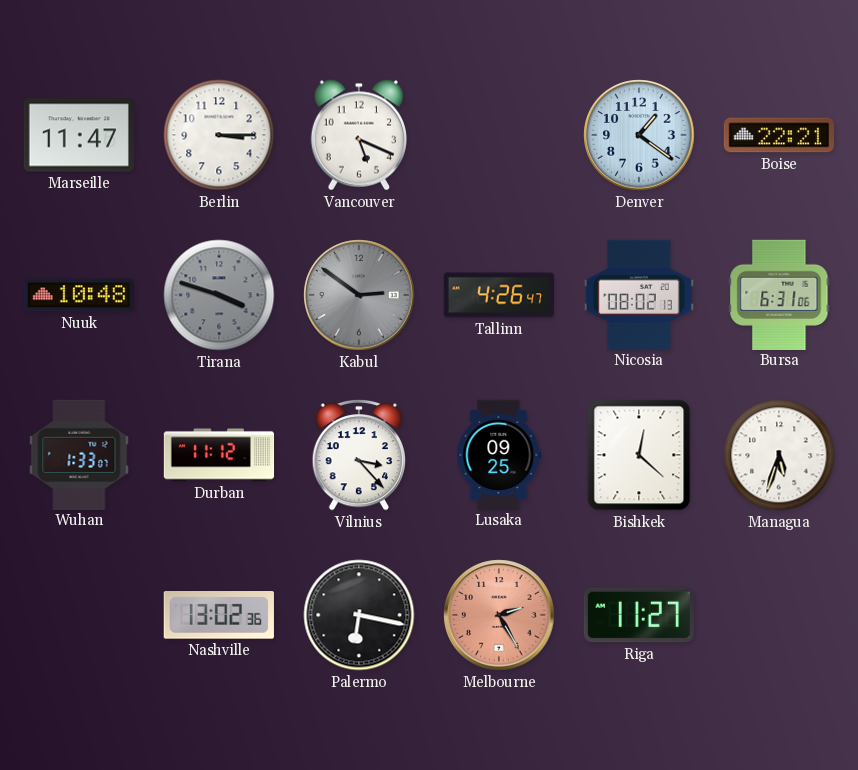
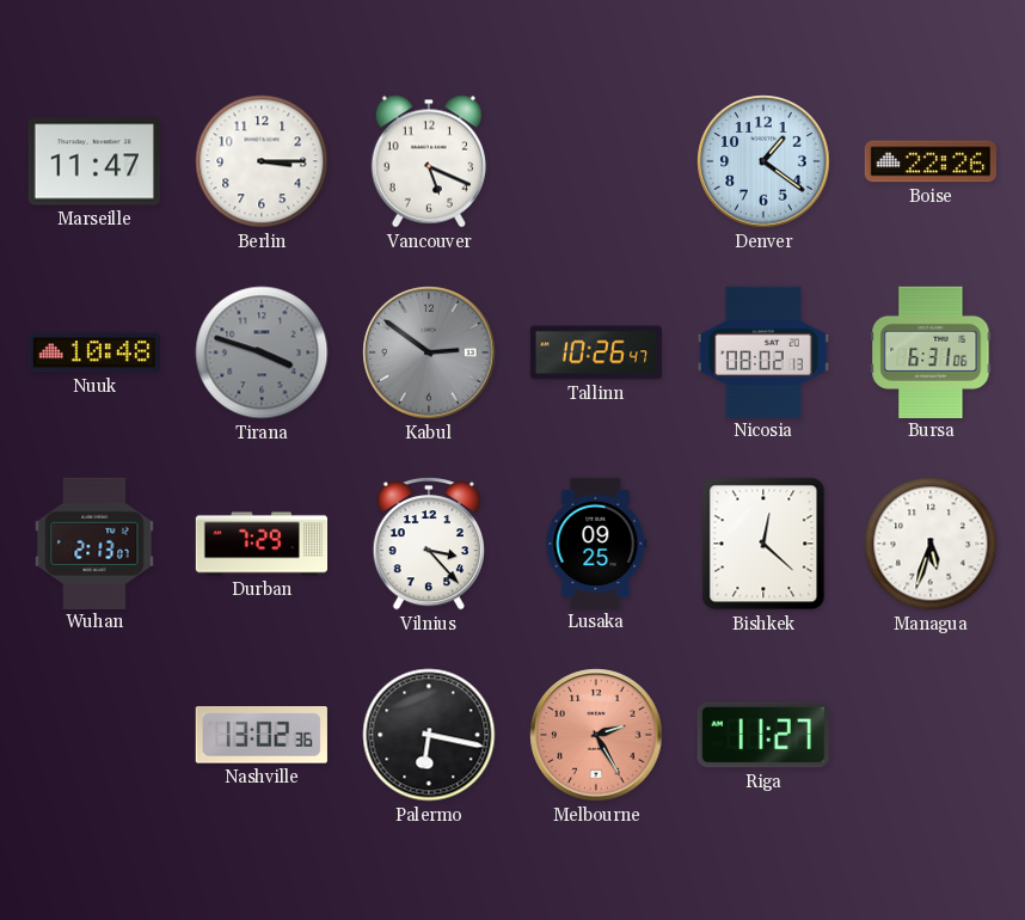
Boise: 22:21 -> 22:26
Tallinn: 4:26 -> 10:26
Wuhan: 1:33 -> 2:13
Durban: 11:12 -> 7:29
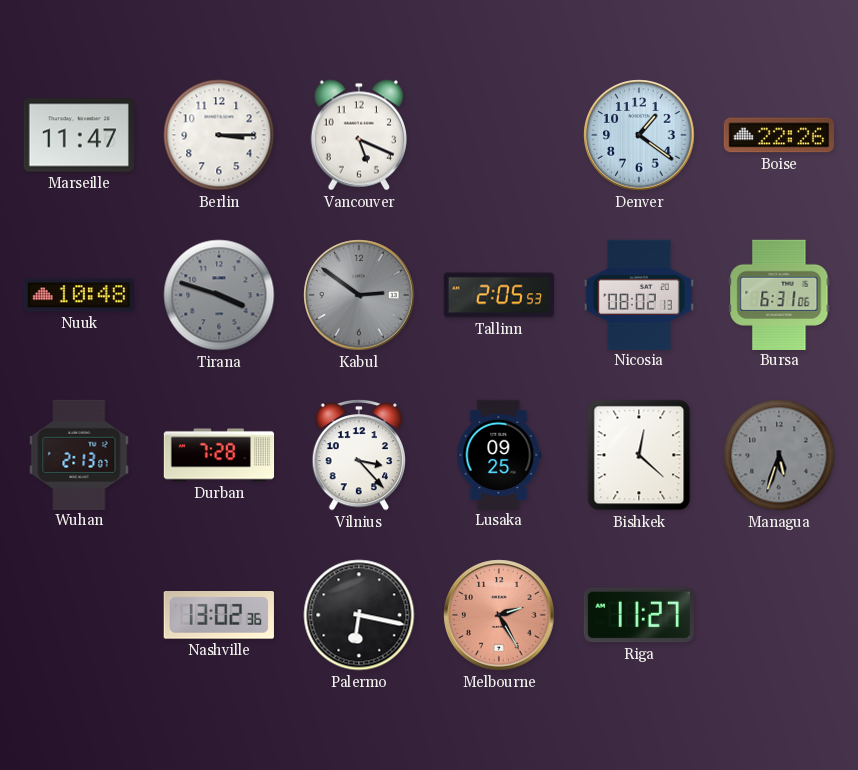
Tallinn: 10:26 -> 2:05
Durban: 7:29 -> 7:28
Managua dial: white -> grey
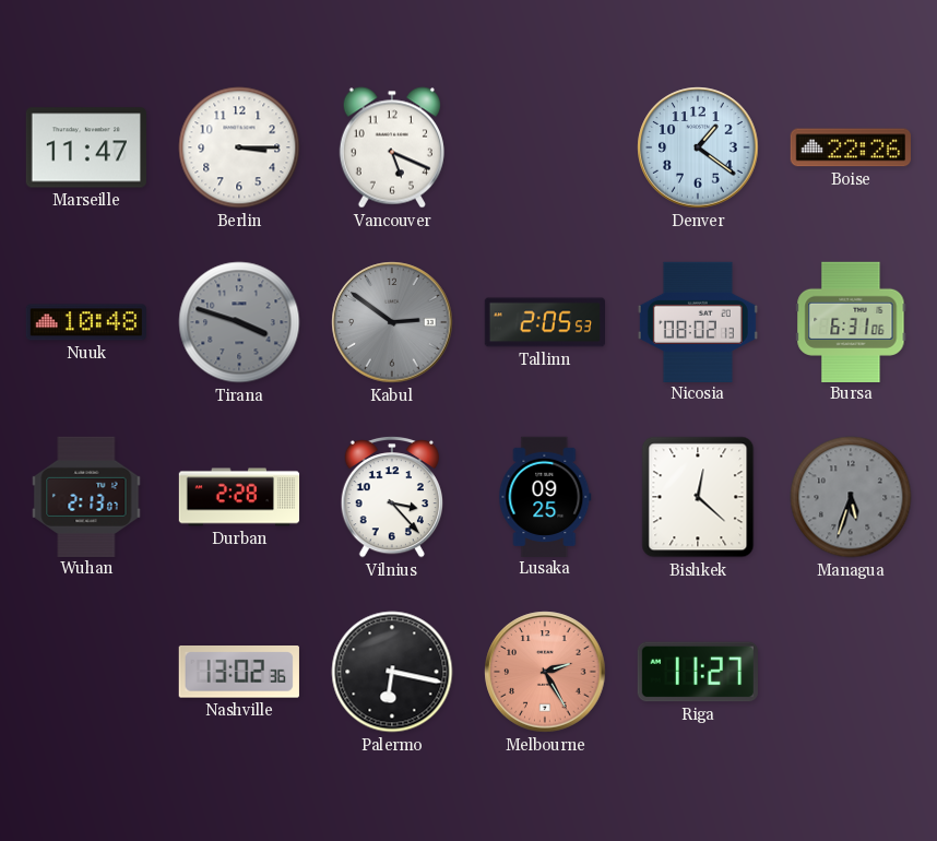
Durban: 7:28 -> 2:28
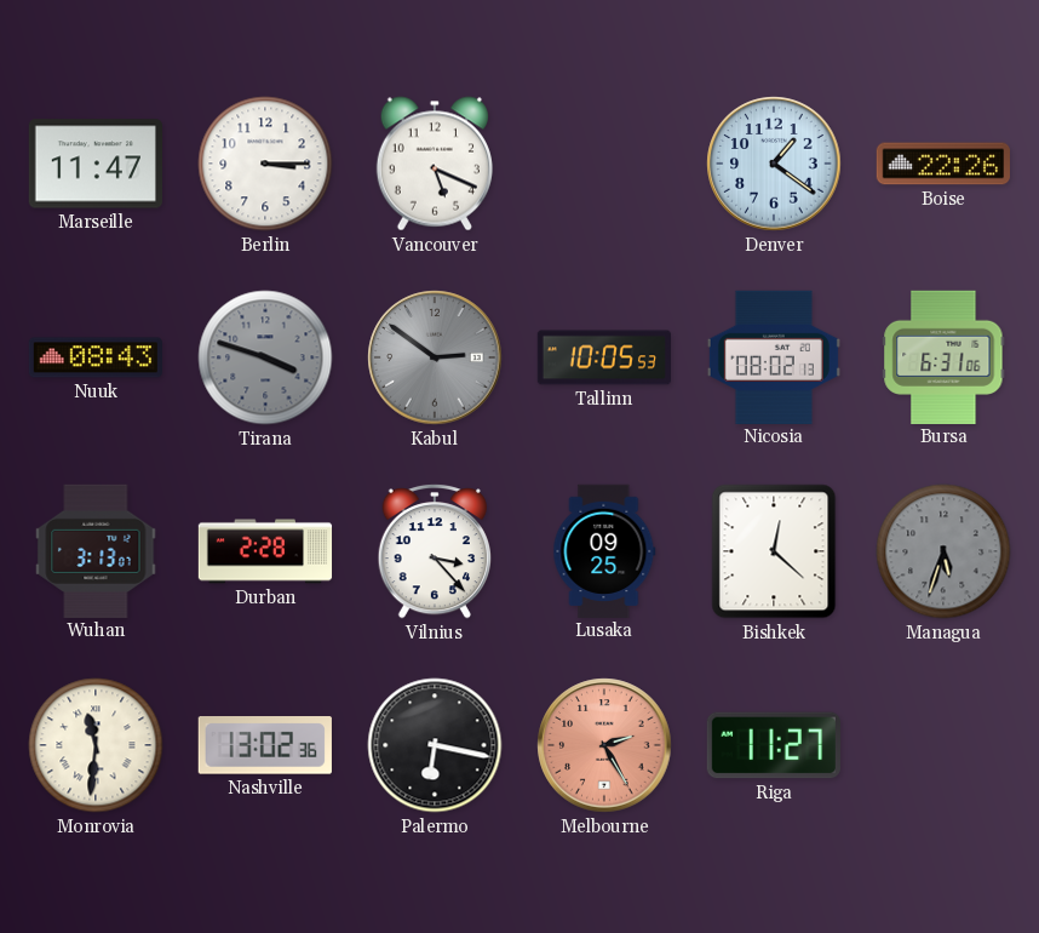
Nuuk: 10:48 -> 08:43
Tallinn: 2:05 -> 10:05
Wuhan: 2:13 -> 3:13
Monrovia: none -> 11:31
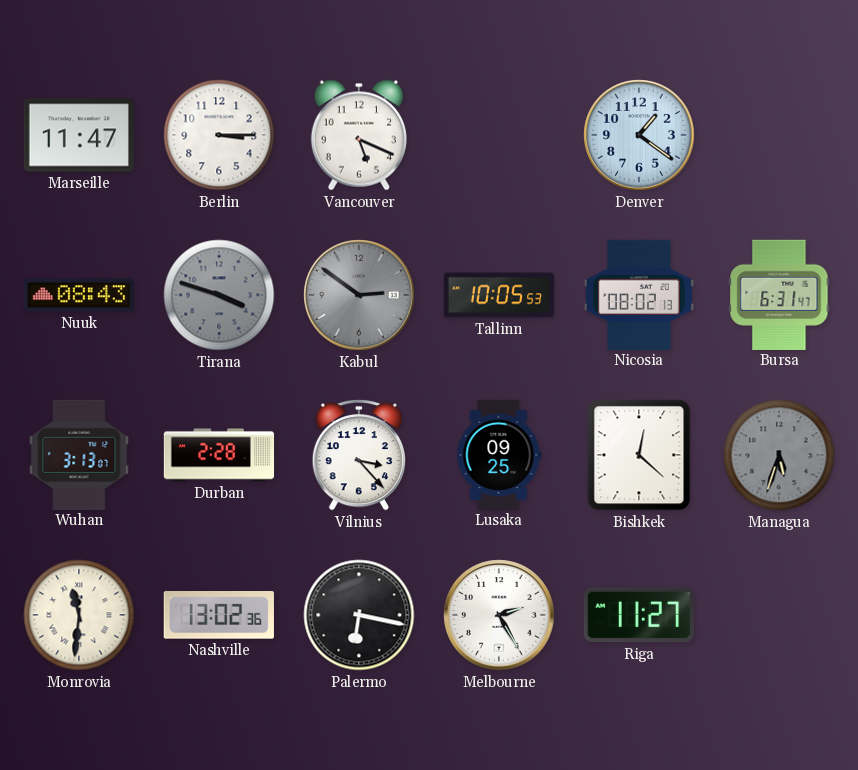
Boise: 22:26 -> none
Bursa: 6:31:06 -> 6:31:47
Melbourne dial: salmon -> white
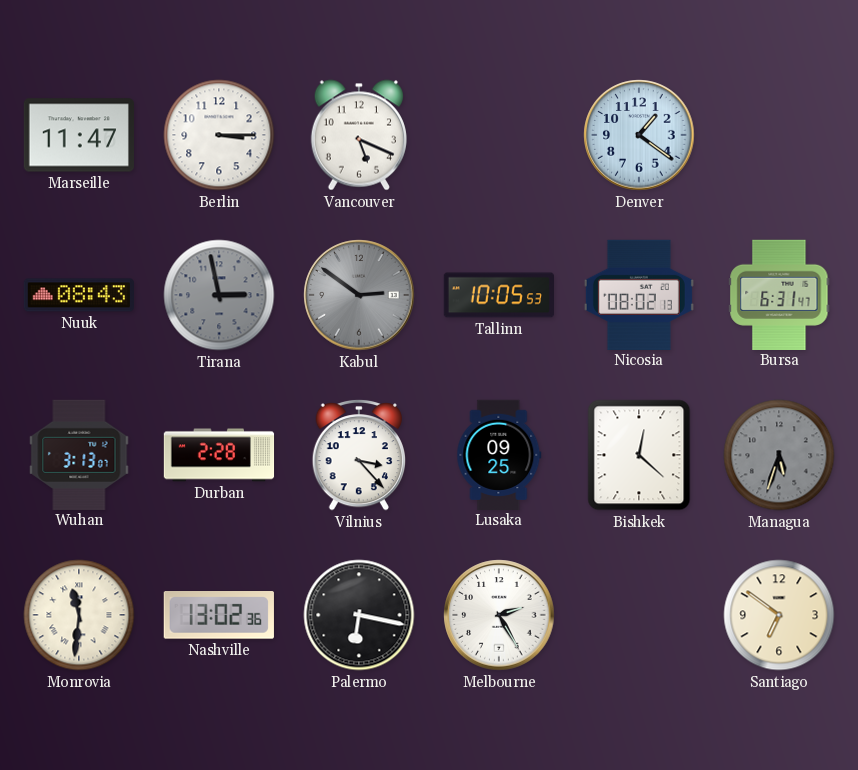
Tirana: 3:48 -> 2:58
Riga: 11:27 -> none
Santiago: none -> 6:51
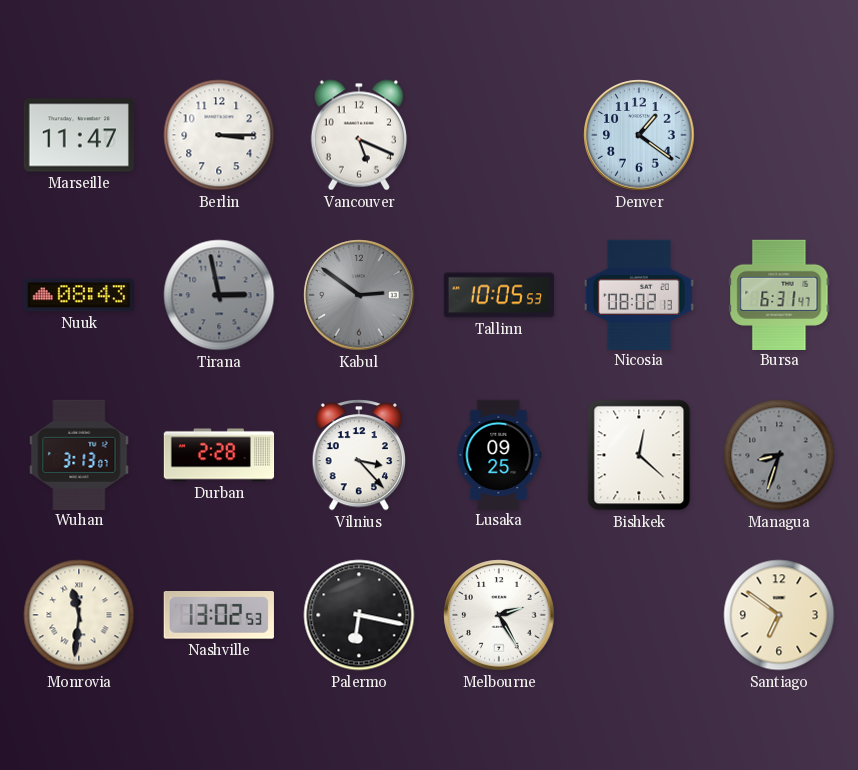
Managua: 5:33 -> 8:33
Nashville: 13:02:36 -> 13:02:53
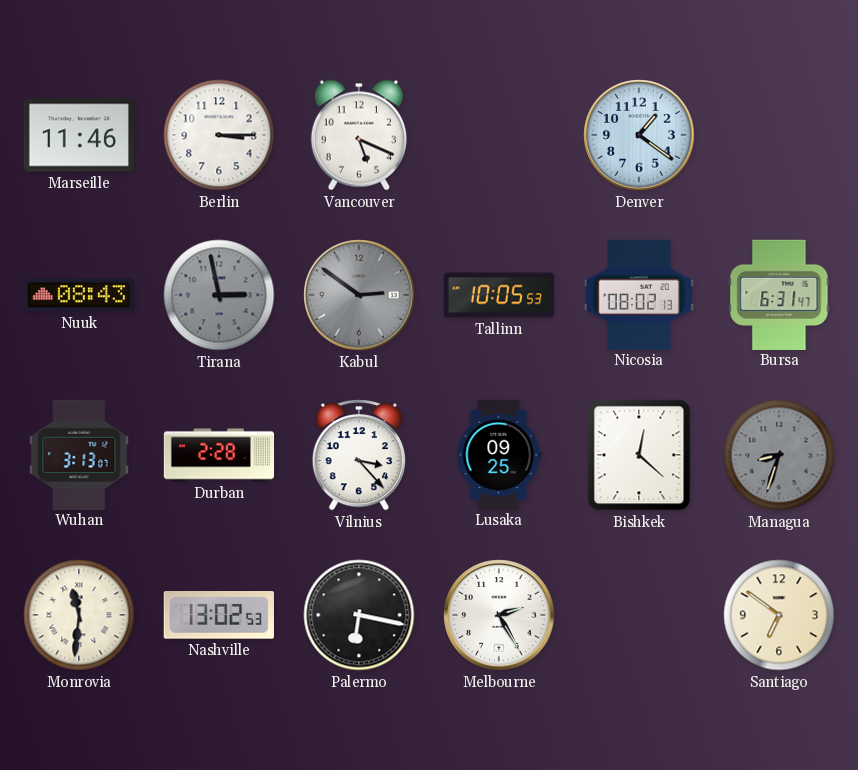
Marseille: 11:47 -> 11:46
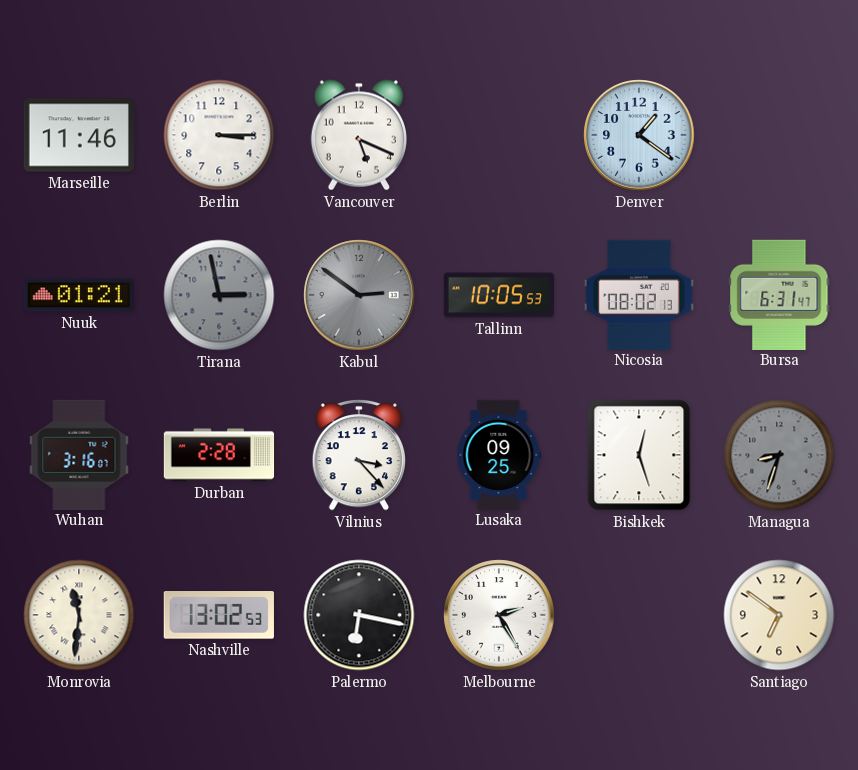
Nuuk: 08:43 -> 01:21
Wuhan: 3:13 -> 3:16
Bishkek: 12:22 -> 12:27
